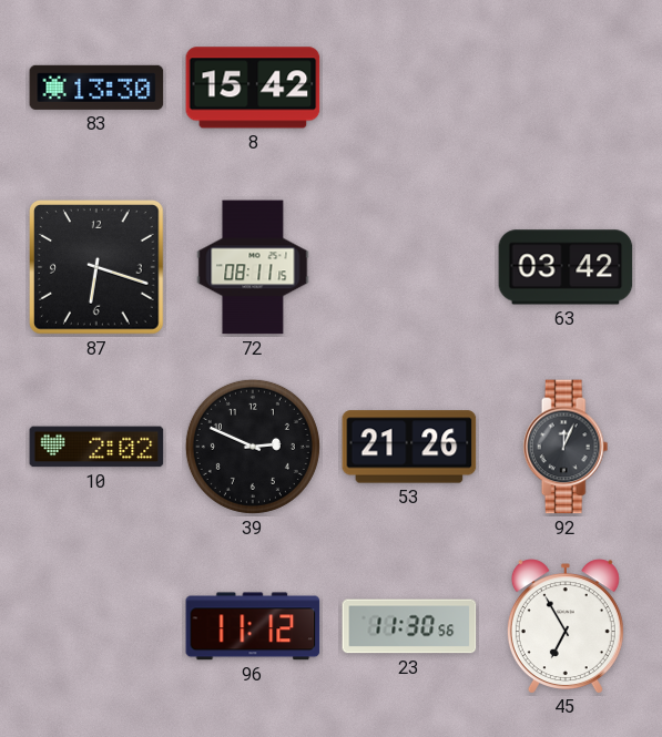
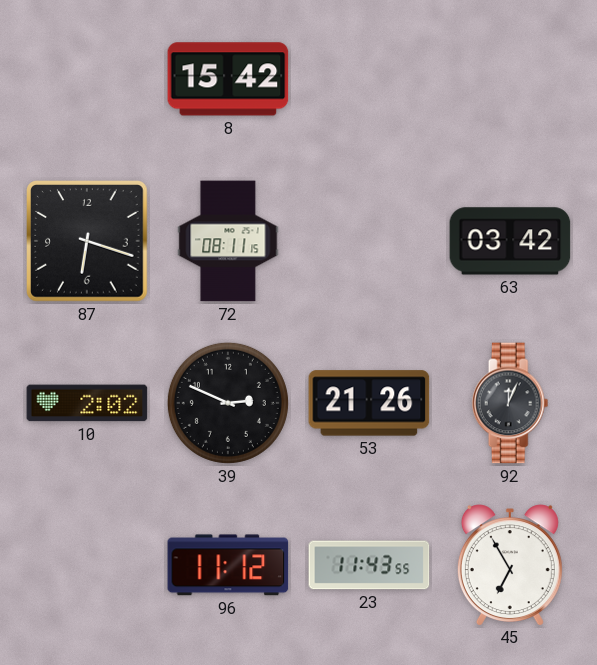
83: 13:30 -> none
23: 11:30 -> 11:43
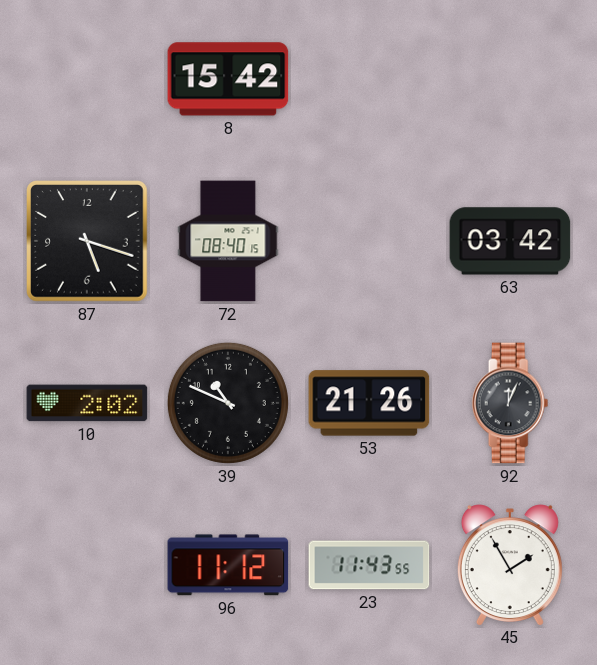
87: 6:18 -> 5:18
72: 08:11 -> 08:40
39: 2:49 -> 10:49
45: 6:55 -> 1:55
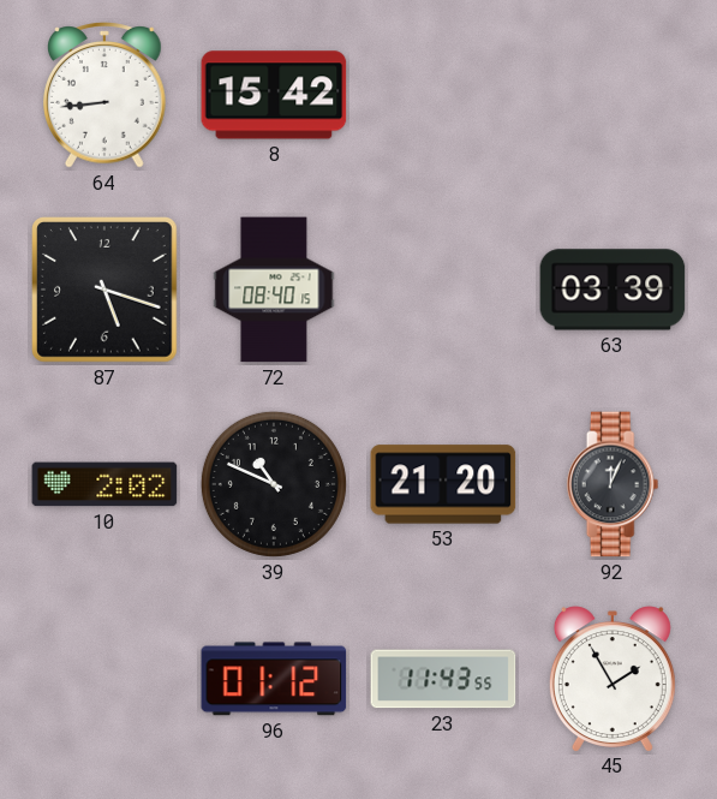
64: none -> 8:44
63: 03:42 -> 03:39
53: 21:26 -> 21:20
96: 11:12 -> 01:12
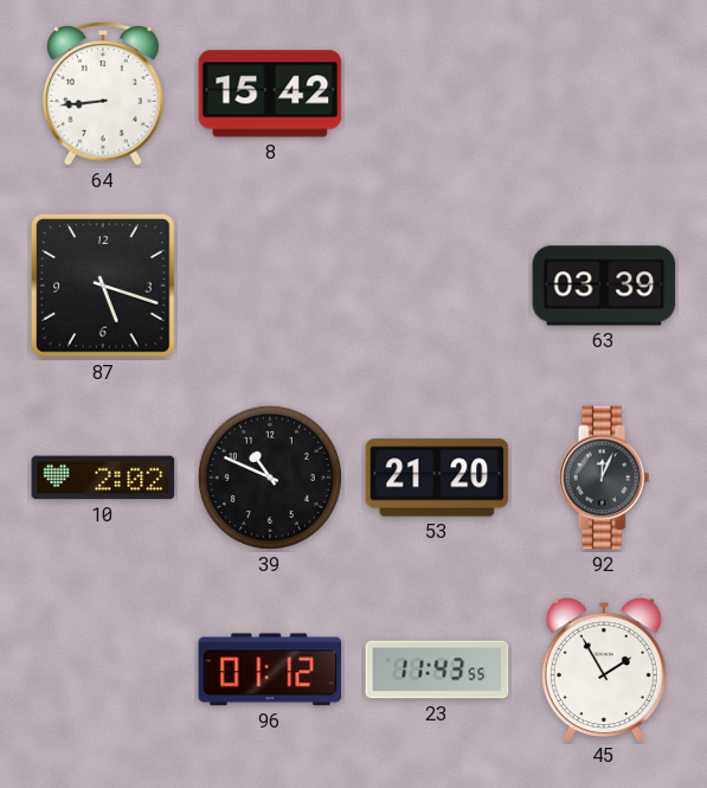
72: 08:40 -> none
